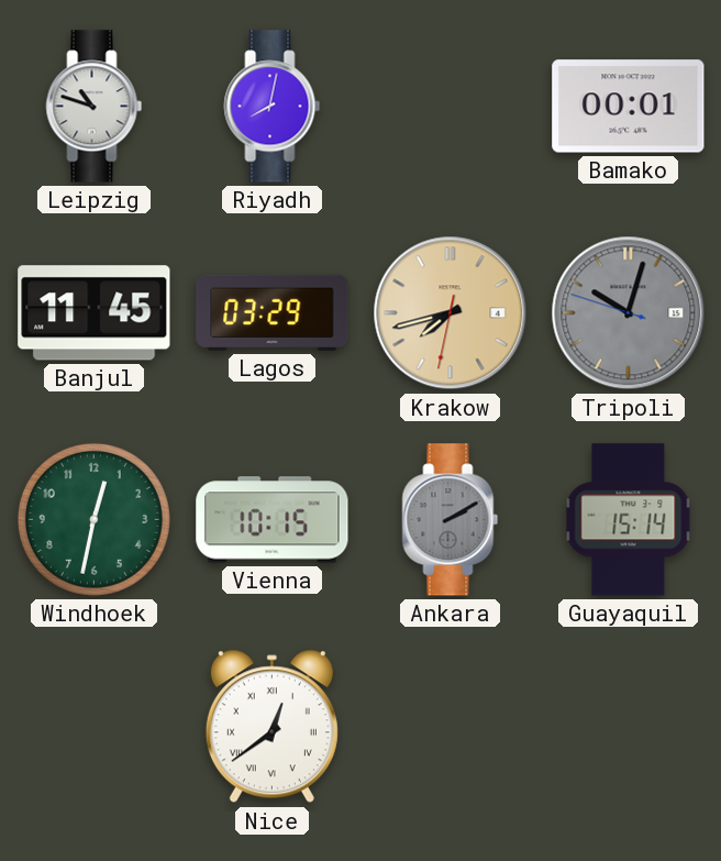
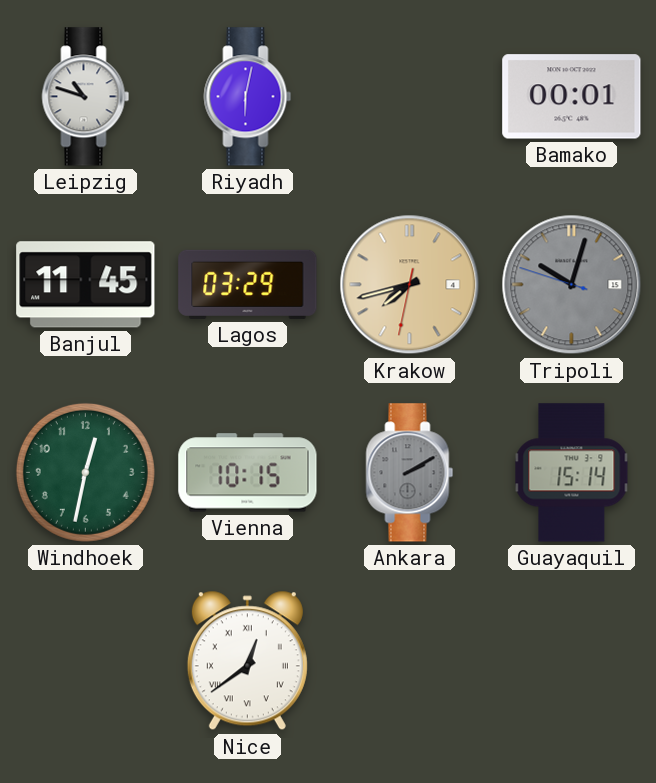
Riyadh: 8:02 -> 6:02
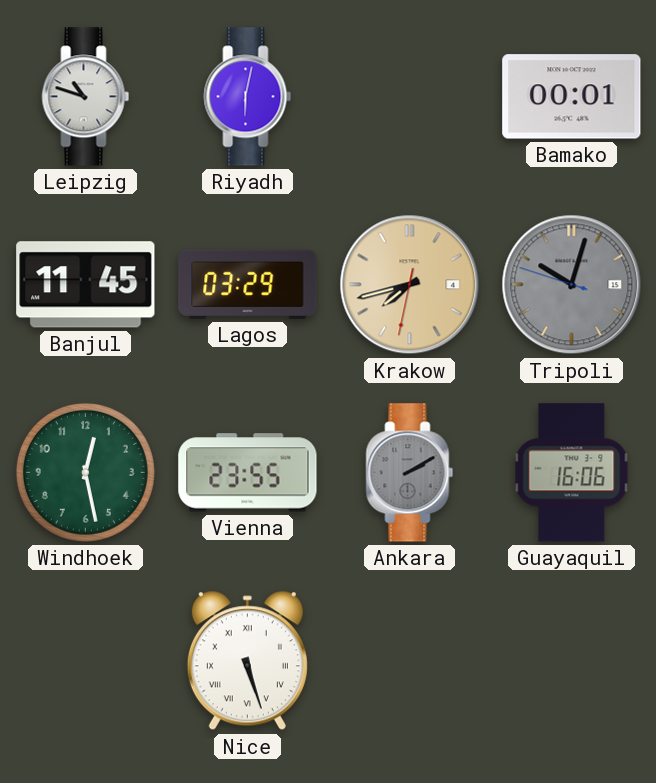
Windhoek: 12:32 -> 12:28
Vienna: 10:15 -> 23:55
Guayaquil: 15:14 -> 16:06
Nice: 12:39 -> 5:27
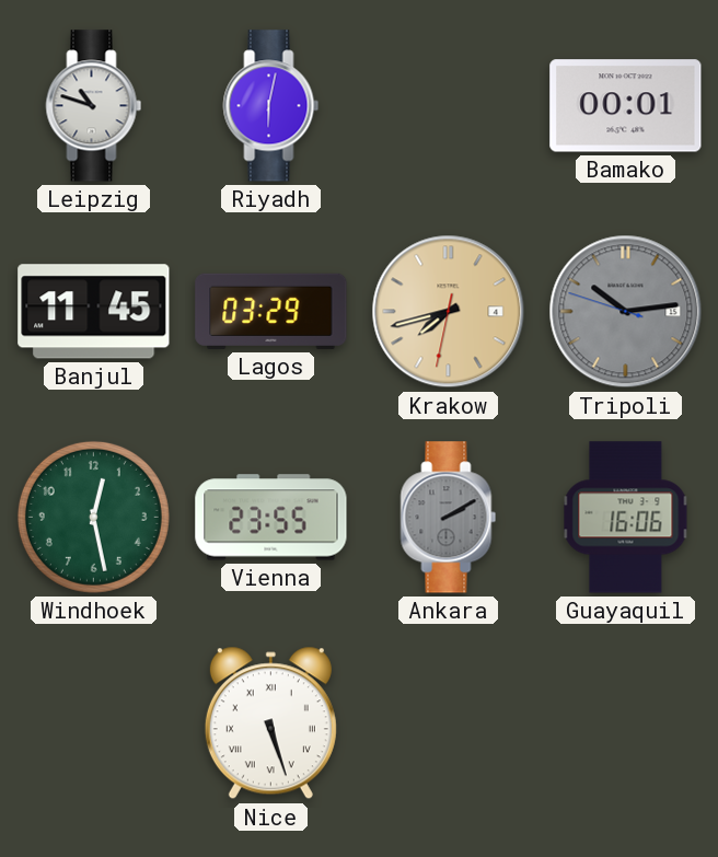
Tripoli: 10:02 -> 10:13
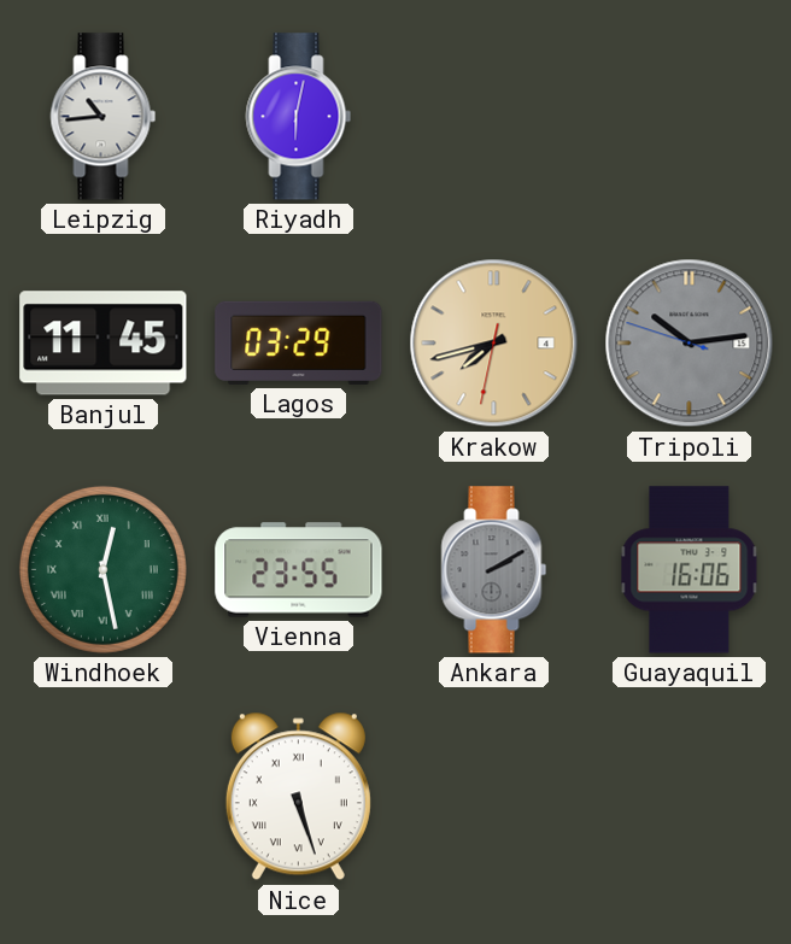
Leipzig: 10:48 -> 10:44
Bamako: 00:01 -> none
Windhoek numerals: Arabic -> Roman
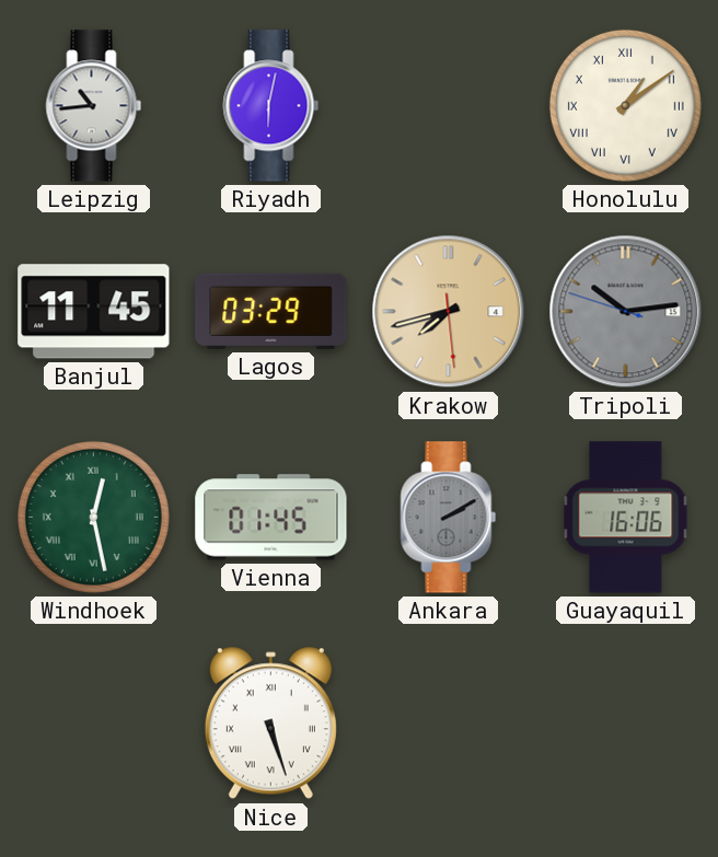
Honolulu: none -> 1:09
Krakow: 7:42:32 -> 7:42:29
Vienna: 23:55 -> 01:45
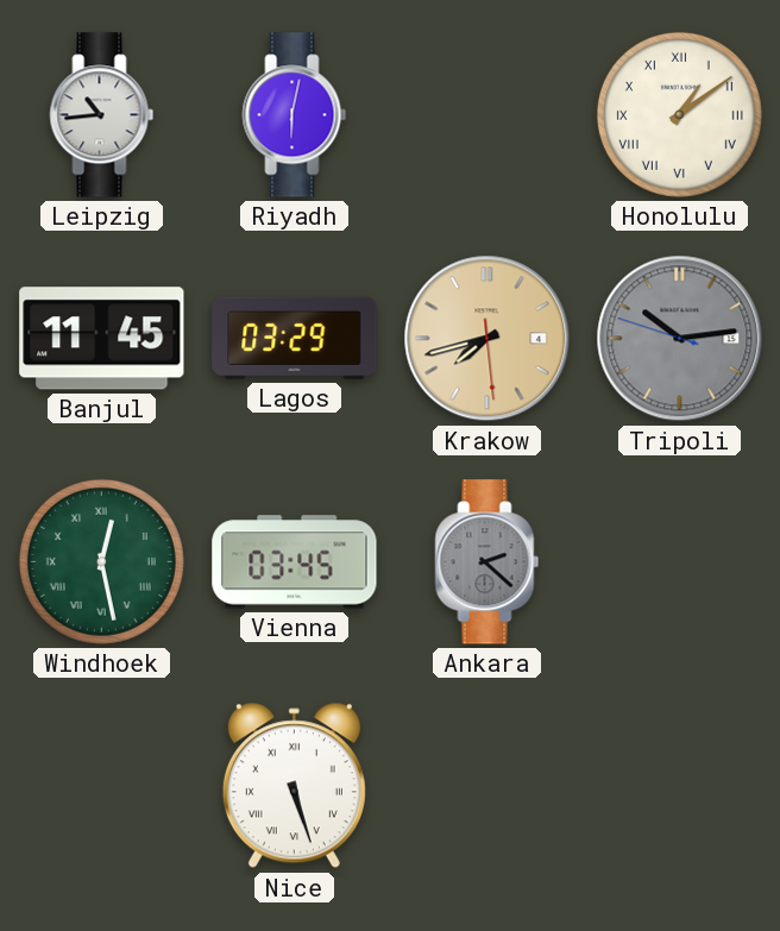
Vienna: 01:45 -> 03:45
Ankara: 2:10 -> 2:22
Guayaquil: 16:06 -> none
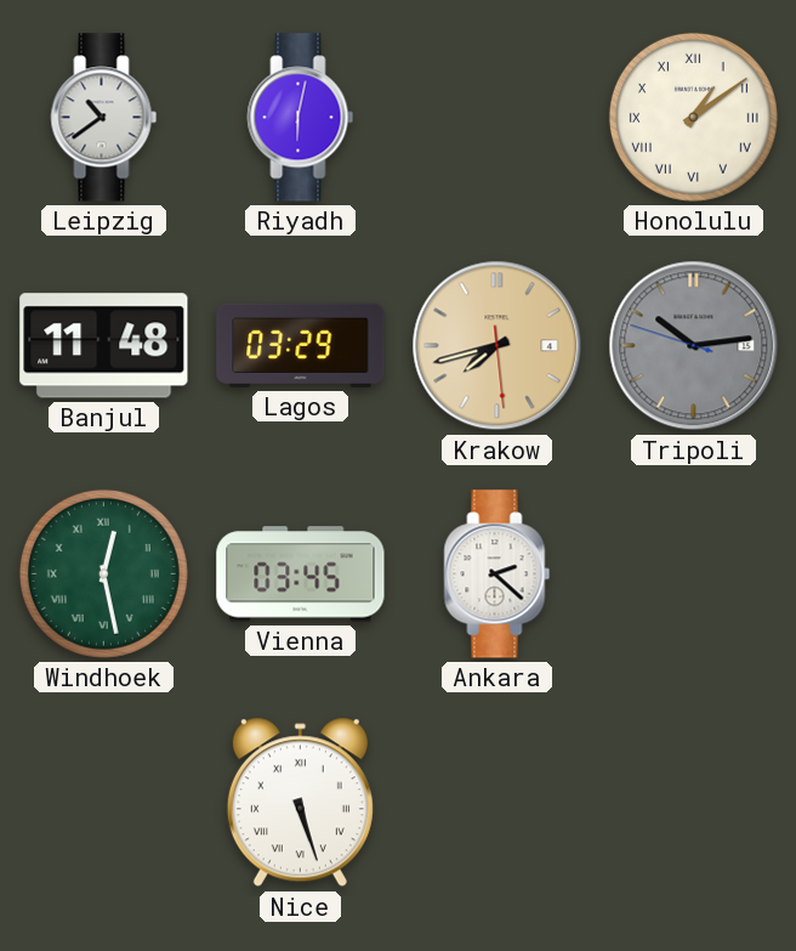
Leipzig: 10:44 -> 10:39
Banjul: 11:45 -> 11:48
Ankara dial: grey -> white
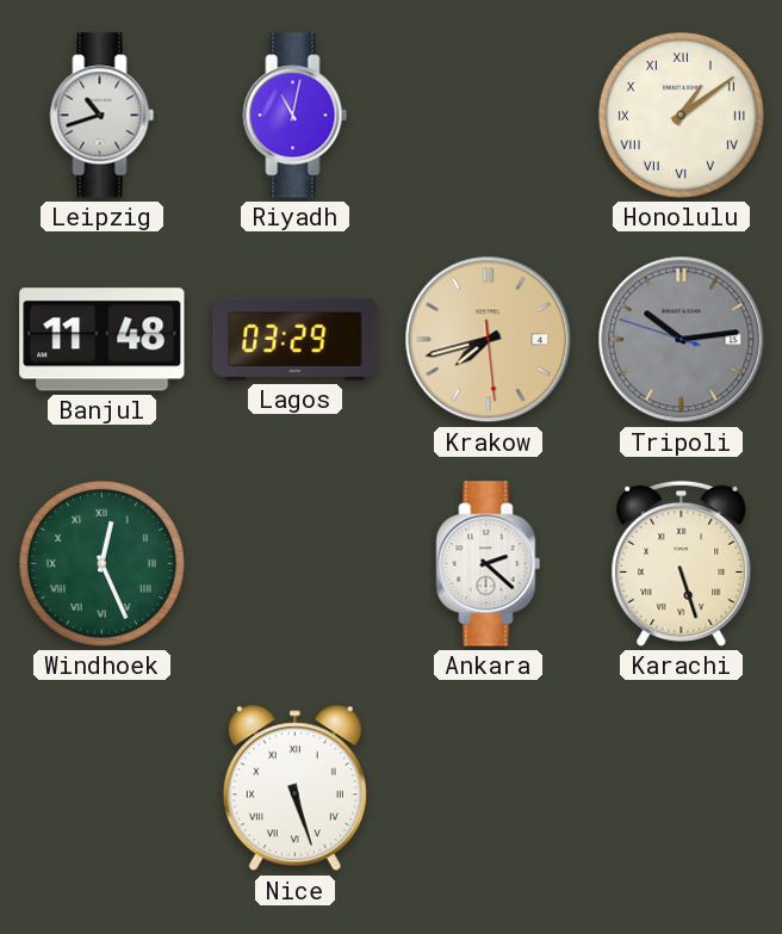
Leipzig: 10:39 -> 10:42
Riyadh: 6:02 -> 11:02
Windhoek: 12:28 -> 12:26
Vienna: 03:45 -> none
Karachi: none -> 5:27
